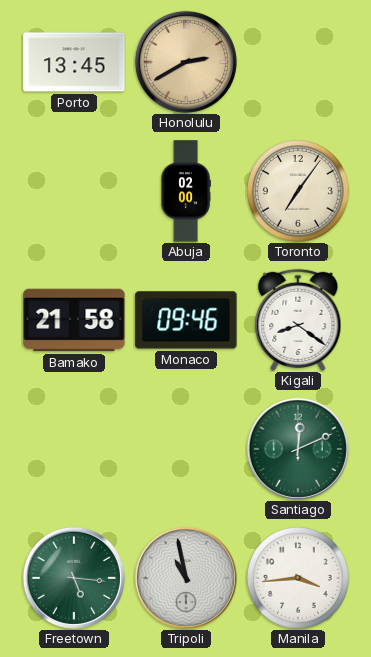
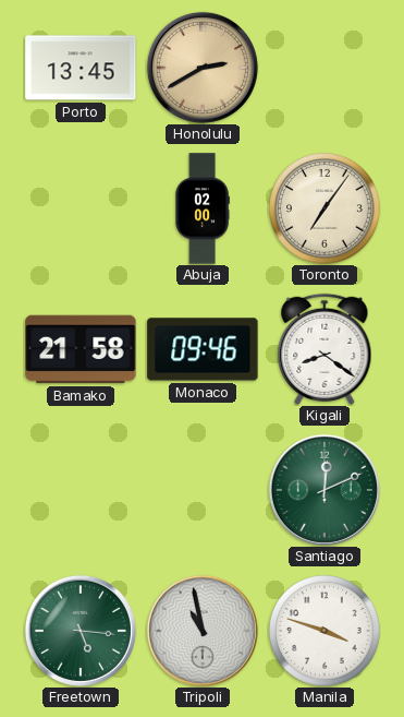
Manila: 3:44 -> 3:48
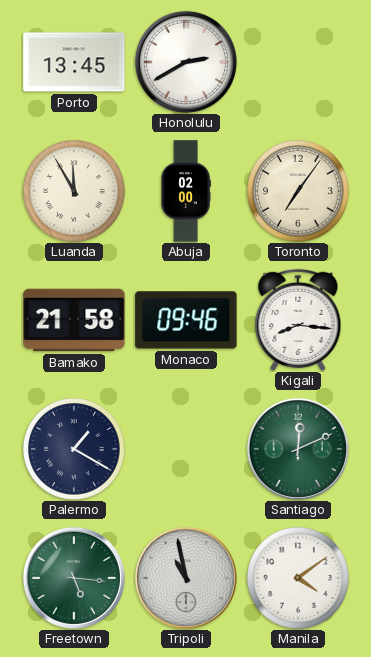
Honolulu dial: champagne -> white
Luanda: none -> 11:55
Kigali: 8:21 -> 8:16
Palermo: none -> 1:20
Manila: 3:48 -> 4:09
